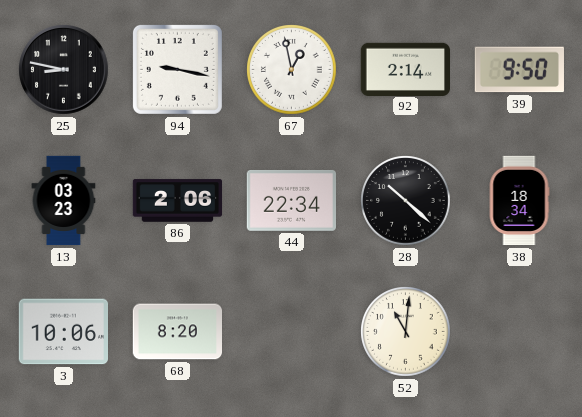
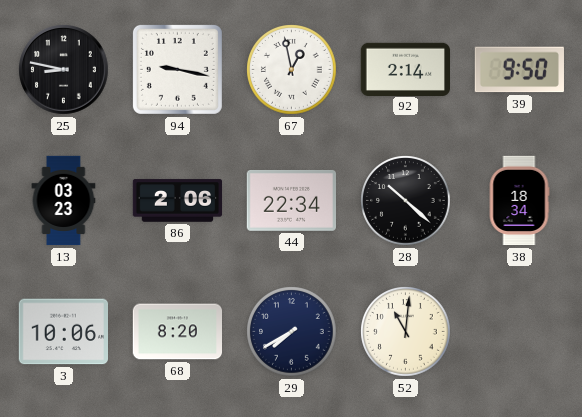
29: none -> 7:40
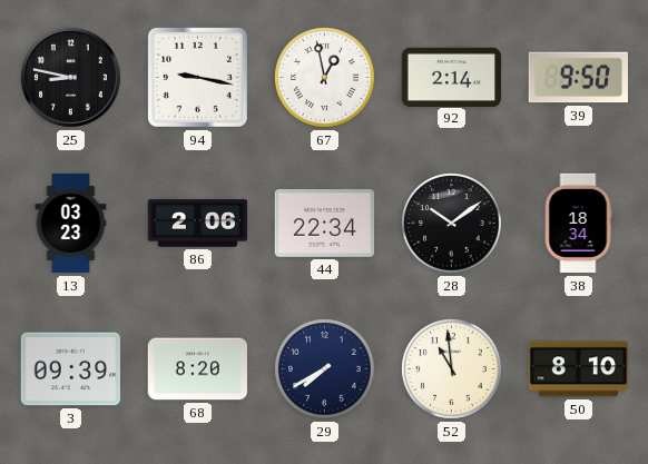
28: 10:22 -> 10:09
3: 10:06 -> 09:39
52: 11:01 -> 10:59
50: none -> 8:10
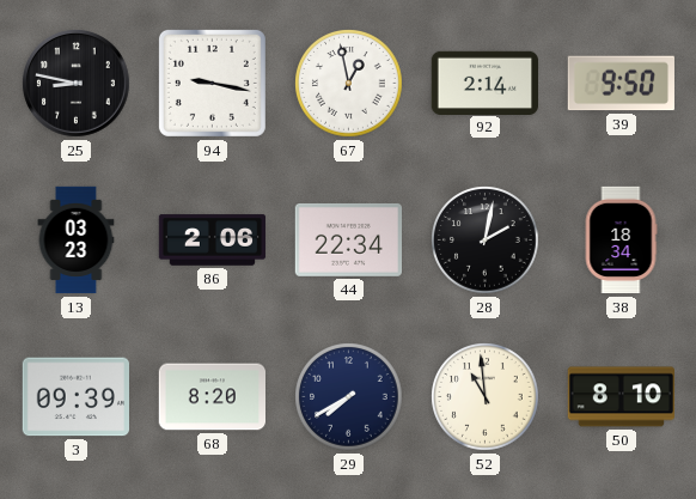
28: 10:09 -> 2:02
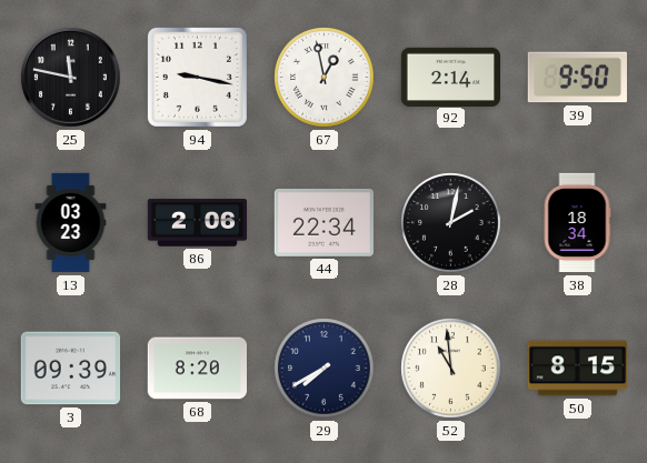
25: 8:47 -> 11:47
50: 8:10 -> 8:15
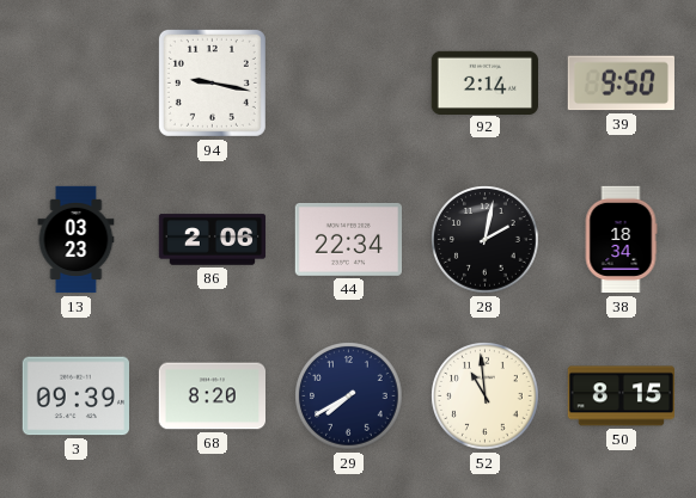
25: 11:47 -> none
67: 12:58 -> none
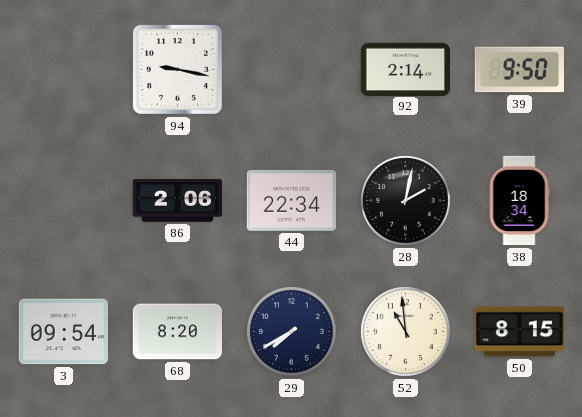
13: 03:23 -> none
3: 09:39 -> 09:54
